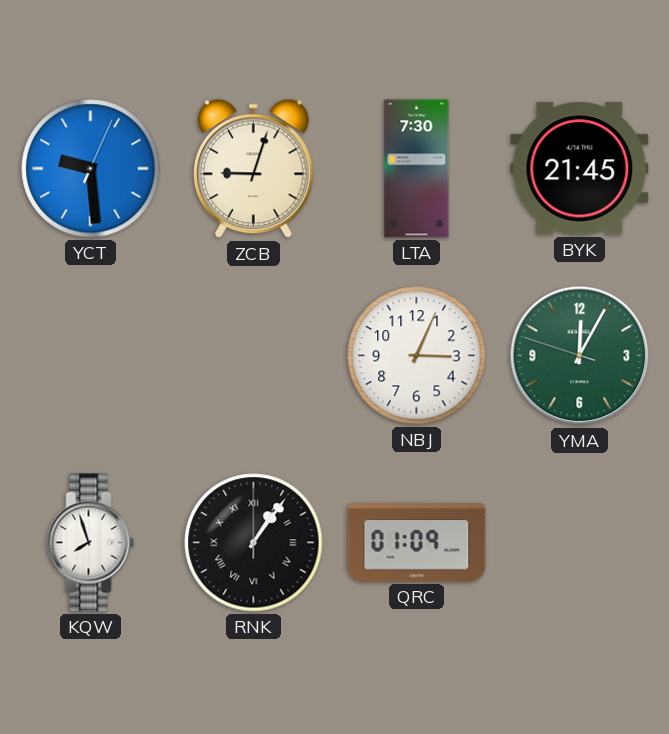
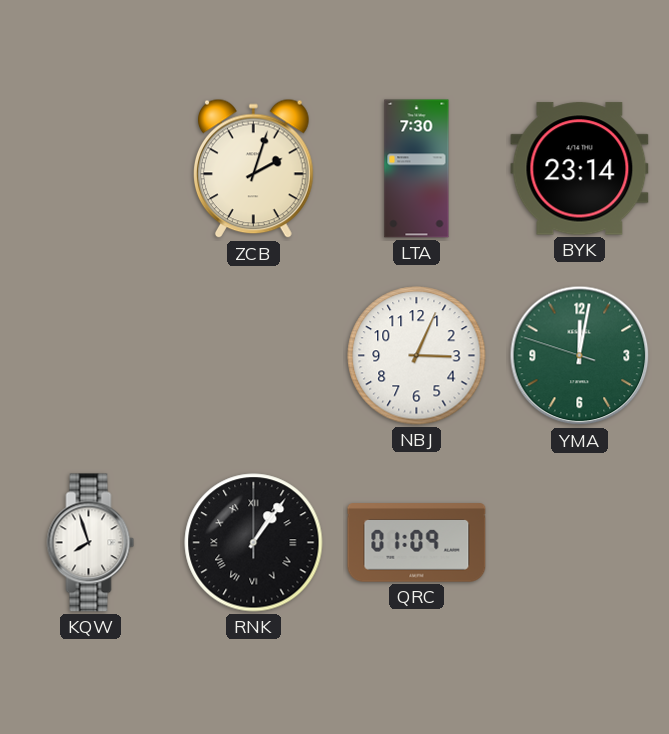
YCT: 9:29 -> none
ZCB: 9:03 -> 2:03
BYK: 21:45 -> 23:14
YMA: 12:04 -> 12:01
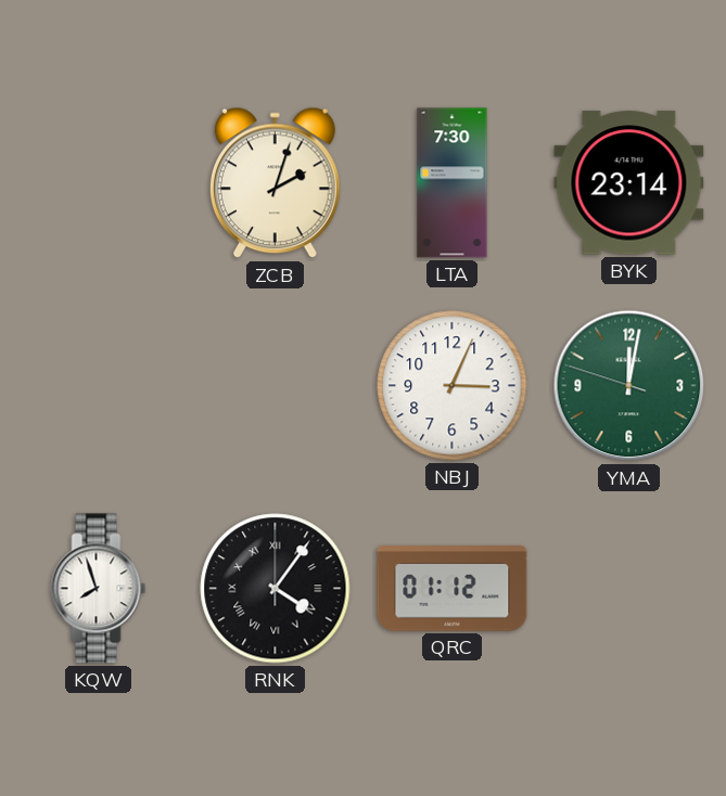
RNK: 1:06 -> 4:06
QRC: 01:09 -> 01:12
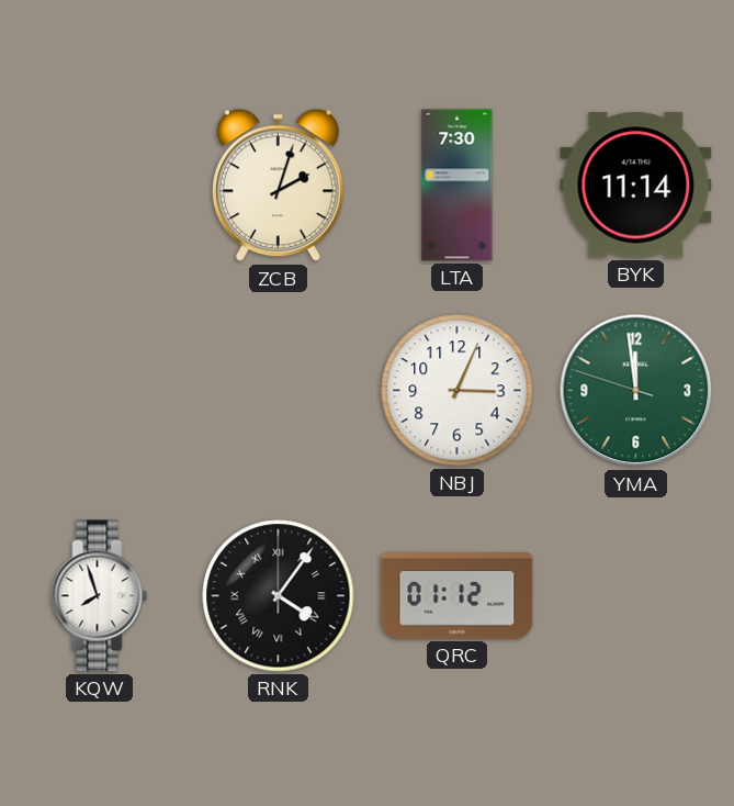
BYK: 23:14 -> 11:14
YMA: 12:01 -> 11:58
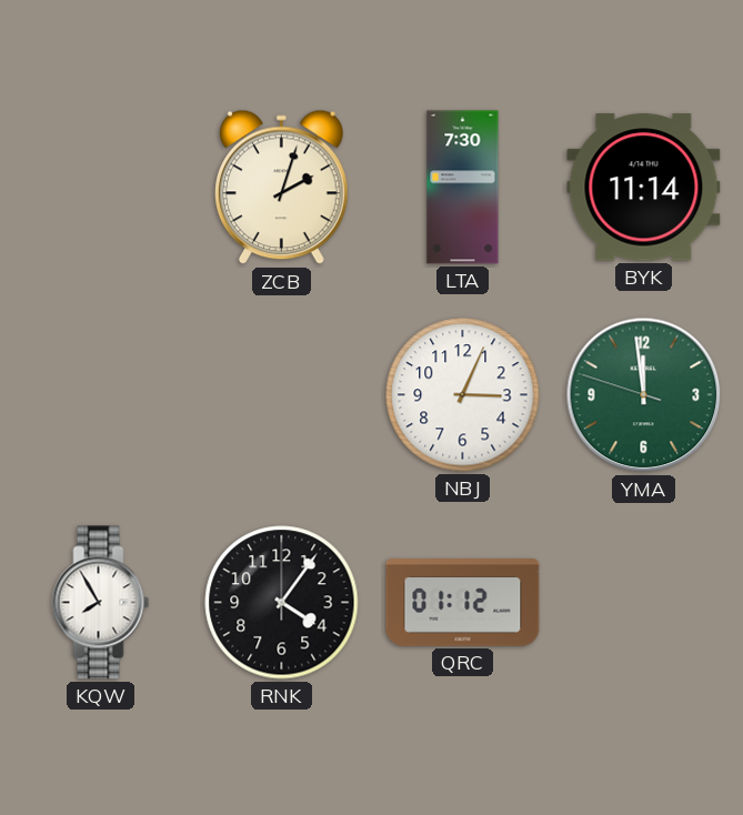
KQW: 7:57 -> 7:55
RNK numerals: Roman -> Arabic
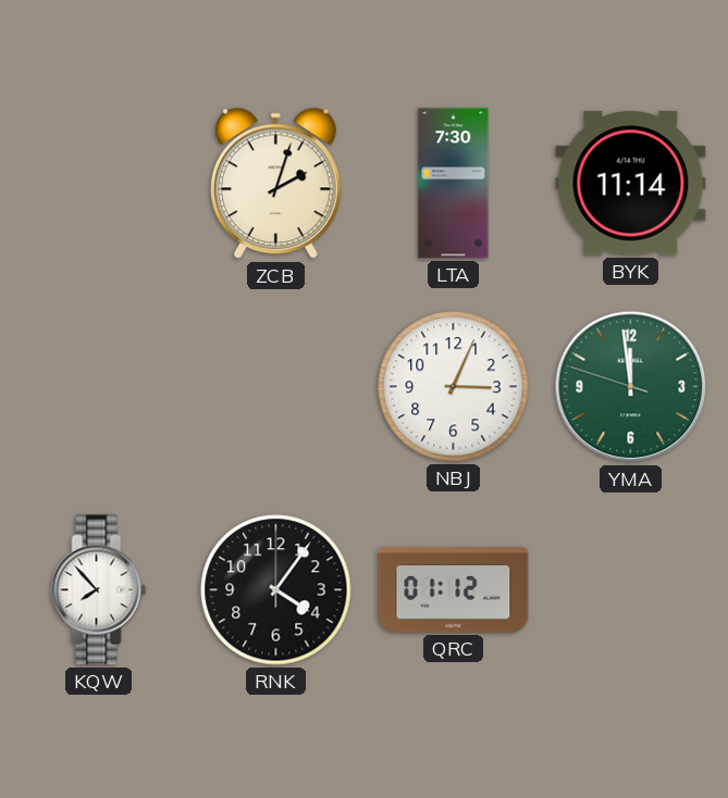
KQW: 7:55 -> 7:53
